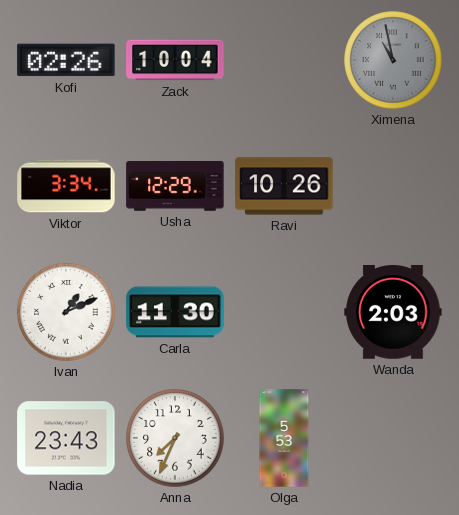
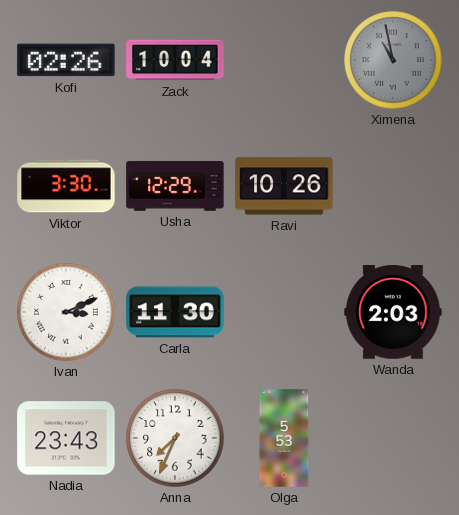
Viktor: 3:34 -> 3:30
Ivan: 1:11 -> 3:11
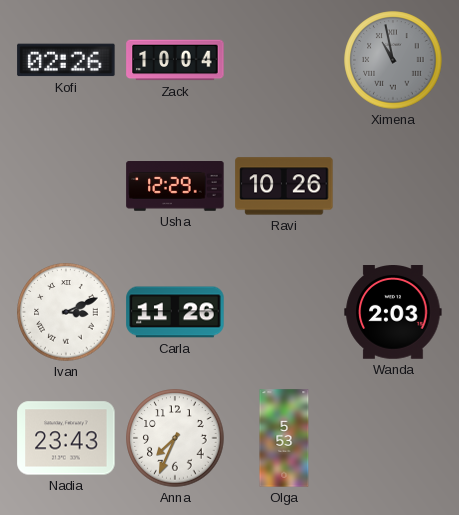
Viktor: 3:30 -> none
Carla: 11:30 -> 11:26
